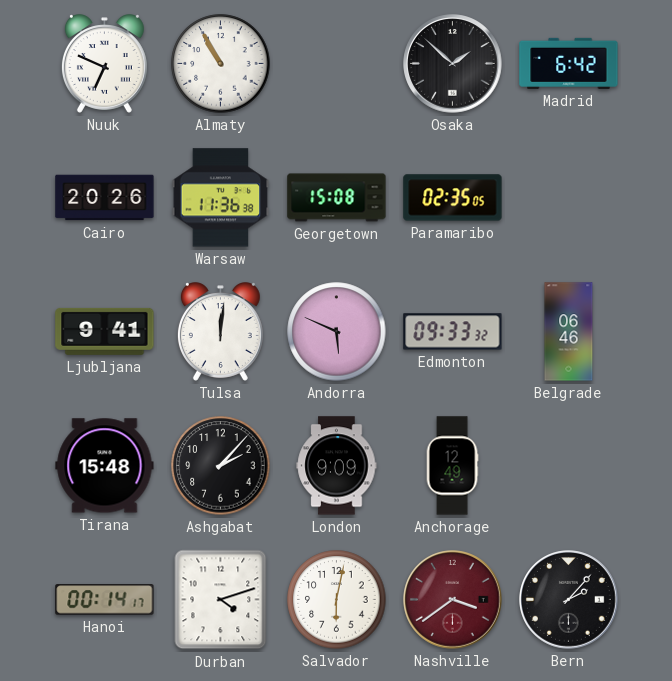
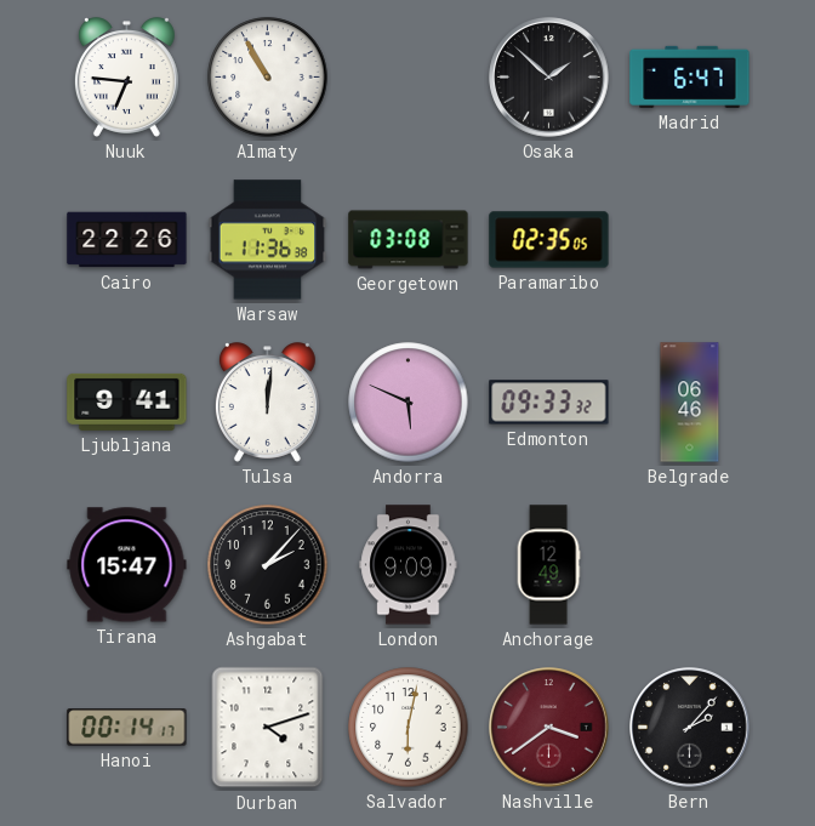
Nuuk: 6:49 -> 6:46
Madrid: 6:42 -> 6:47
Cairo: 20:26 -> 22:26
Georgetown: 15:08 -> 03:08
Tirana: 15:48 -> 15:47
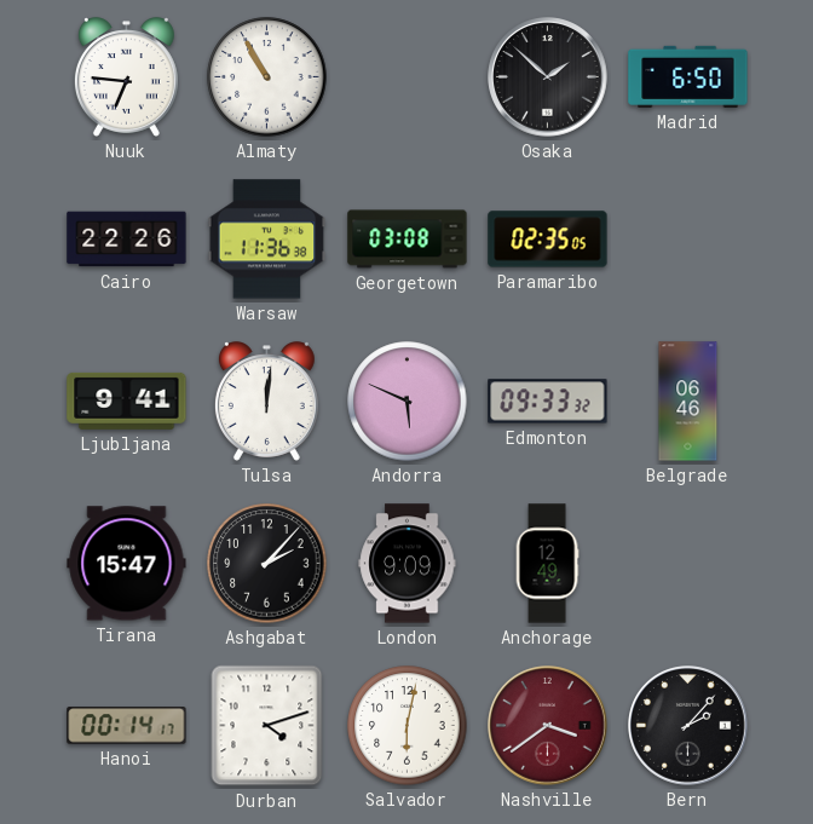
Madrid: 6:47 -> 6:50
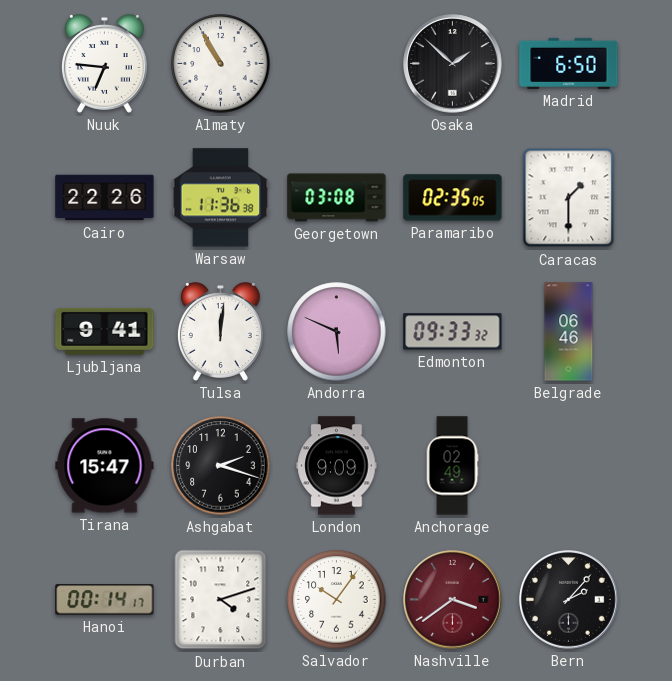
Caracas: none -> 1:30
Ashgabat: 2:07 -> 2:18
Anchorage: 12:49 -> 02:49
Salvador: 6:02 -> 10:06
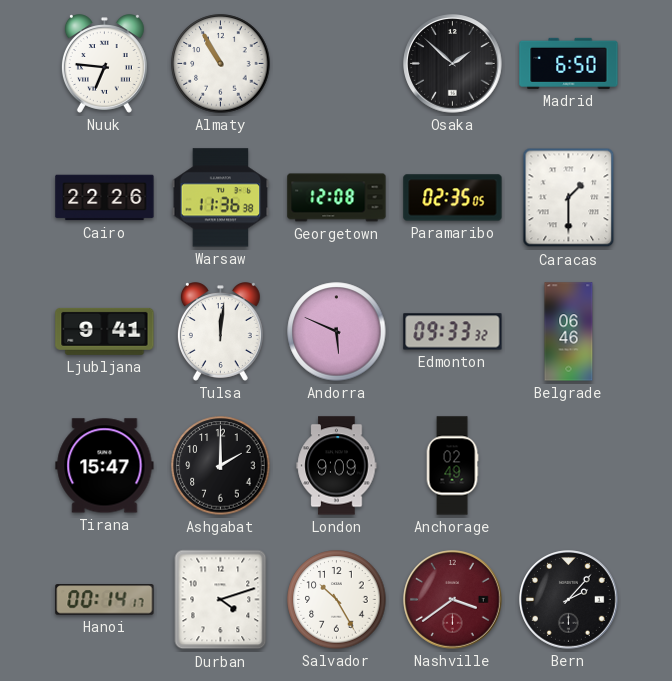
Georgetown: 03:08 -> 12:08
Ashgabat: 2:18 -> 2:00
Salvador: 10:06 -> 10:25
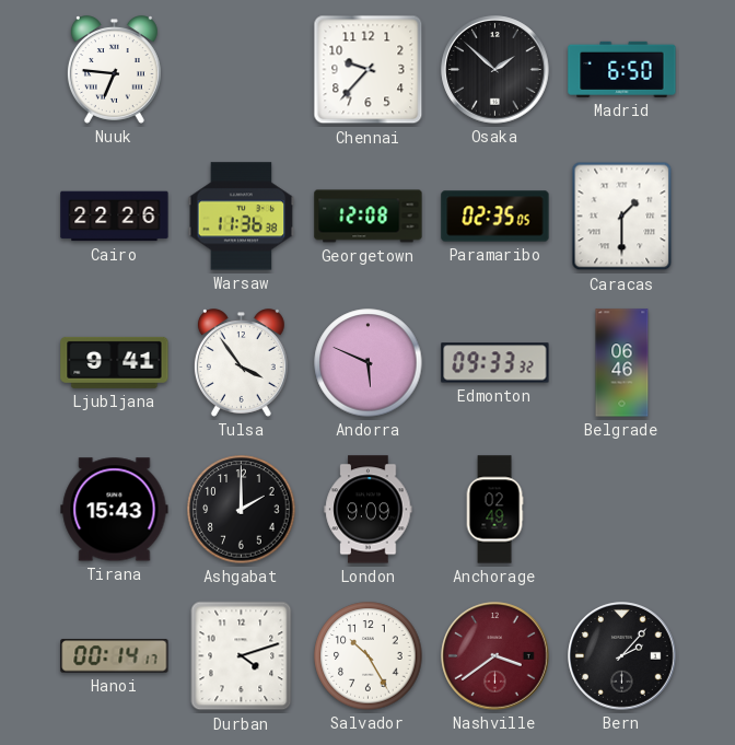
Almaty: 10:55 -> none
Chennai: none -> 9:37
Tulsa: 12:01 -> 3:54
Tirana: 15:47 -> 15:43
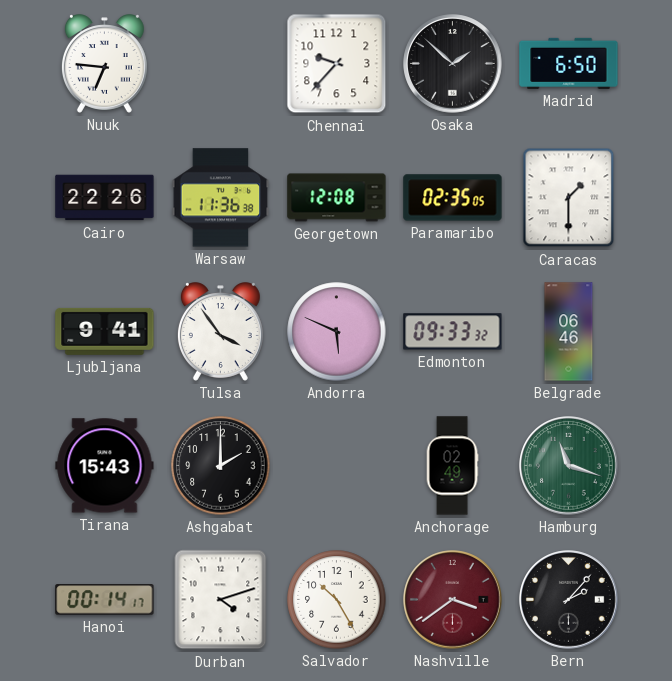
London: 9:09 -> none
Hamburg: none -> 11:18
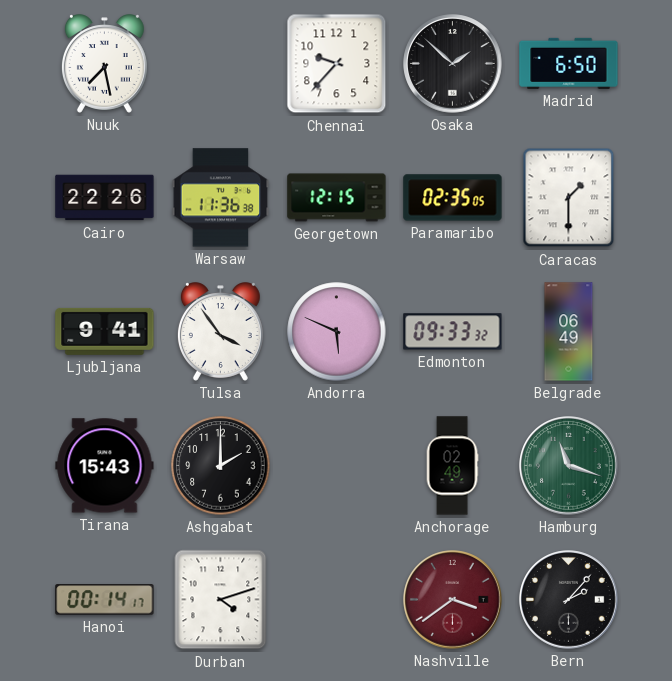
Nuuk: 6:46 -> 7:28
Georgetown: 12:08 -> 12:15
Belgrade: 06:46 -> 06:49
Salvador: 10:25 -> none
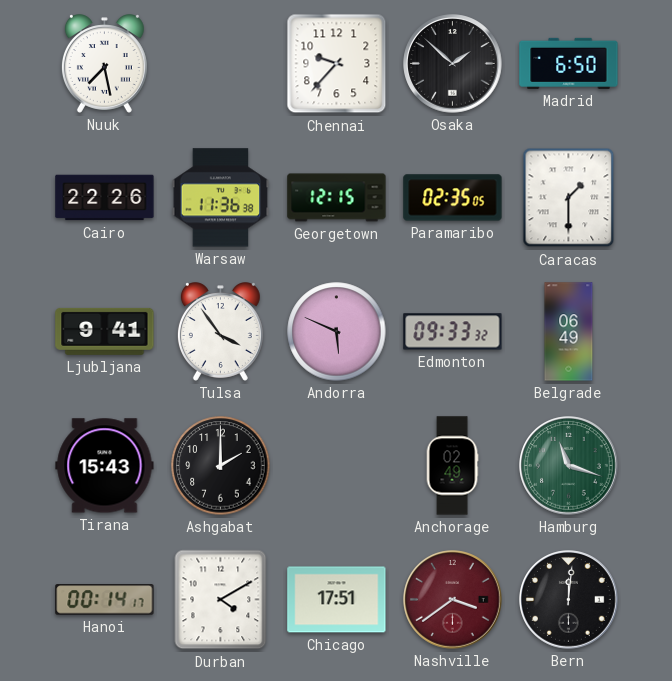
Durban: 4:12 -> 4:10
Chicago: none -> 17:51
Bern: 2:07 -> 12:01
